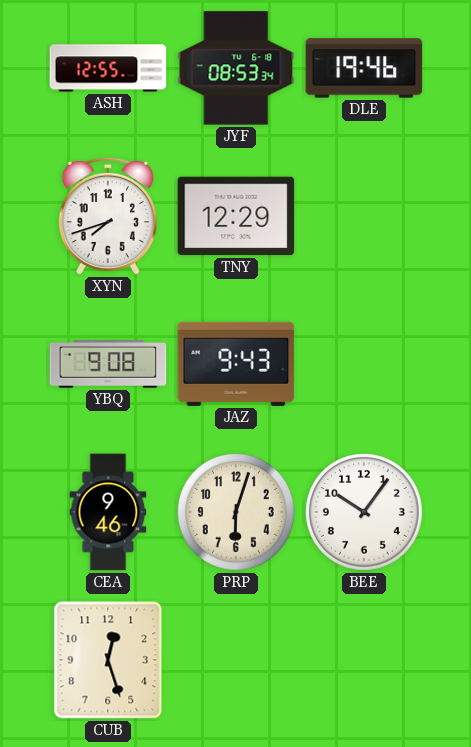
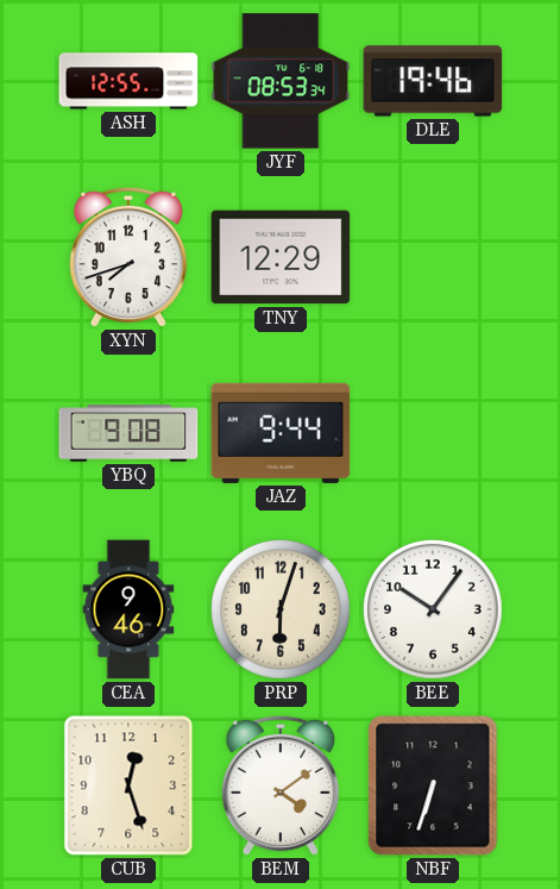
JAZ: 9:43 -> 9:44
BEM: none -> 4:09
NBF: none -> 6:33
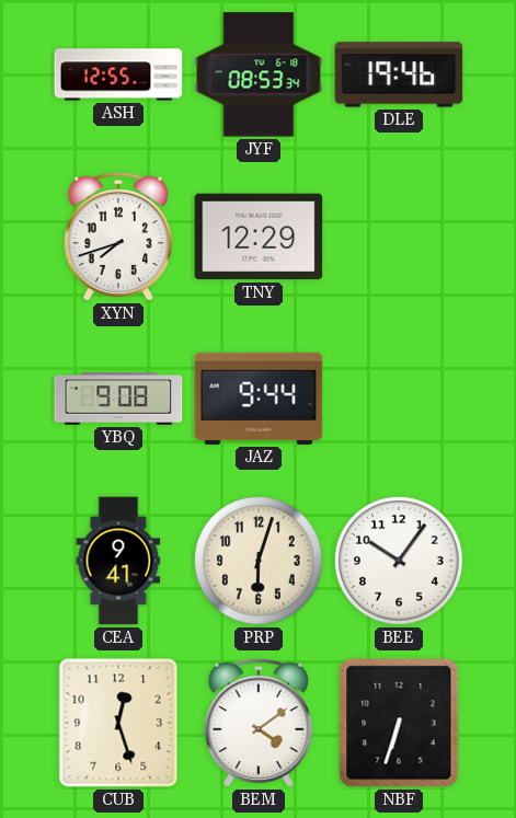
CEA: 9:46 -> 9:41
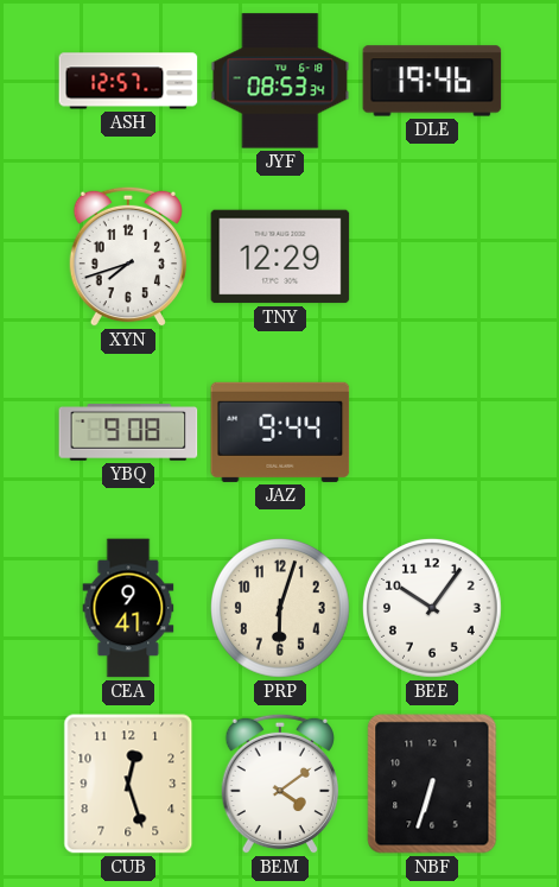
ASH: 12:55 -> 12:57
